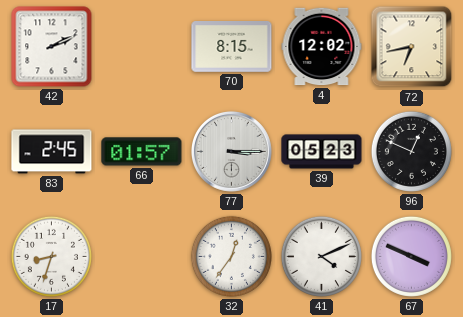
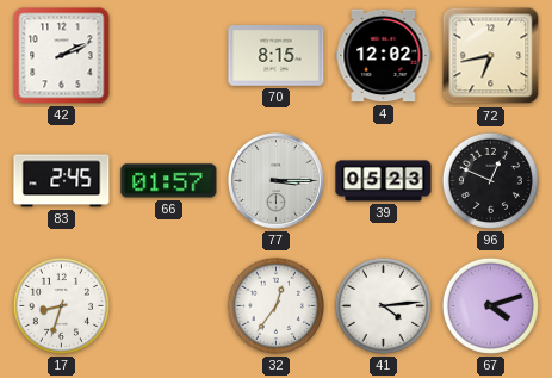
41: 4:11 -> 4:14
67: 3:49 -> 4:12
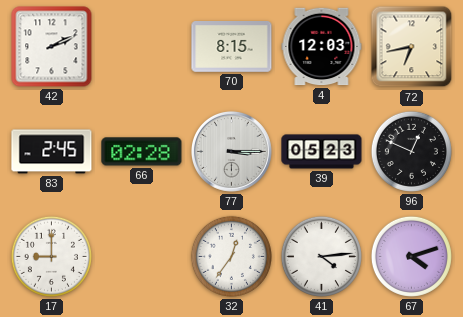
4: 12:02 -> 12:03
66: 01:57 -> 02:28
17: 8:33 -> 9:00
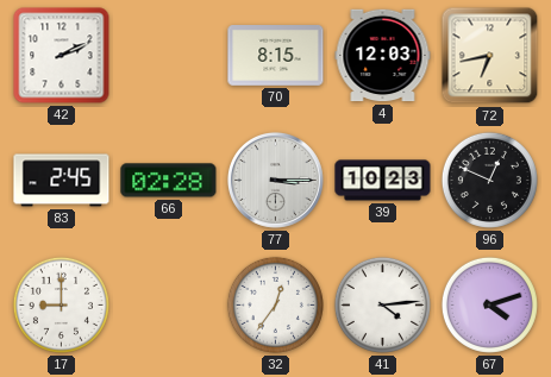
39: 05:23 -> 10:23
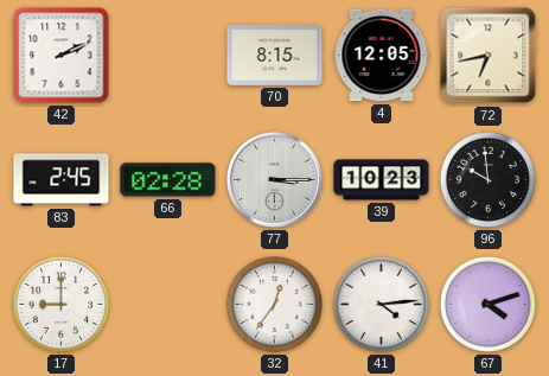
4: 12:03 -> 12:05
96: 12:49 -> 9:59
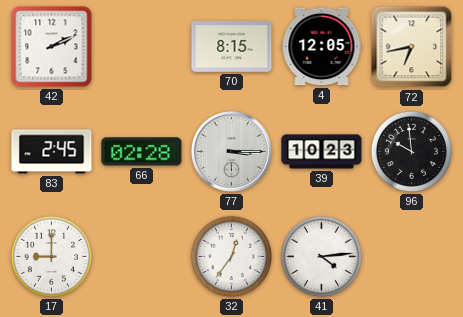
67: 4:12 -> none
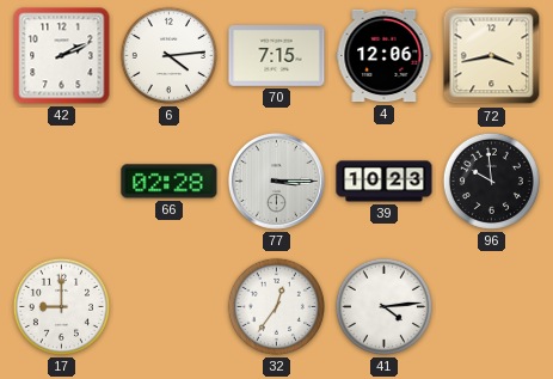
6: none -> 4:14
70: 8:15 -> 7:15
4: 12:05 -> 12:06
72: 6:43 -> 3:43
83: 2:45 -> none
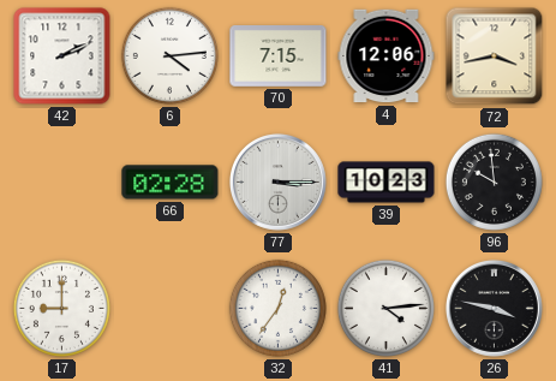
26: none -> 3:47
